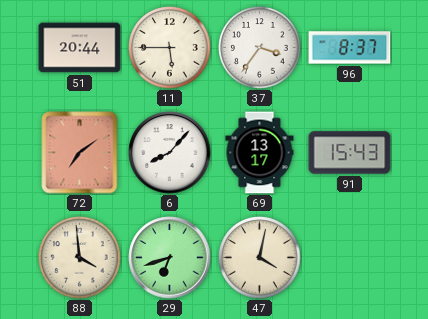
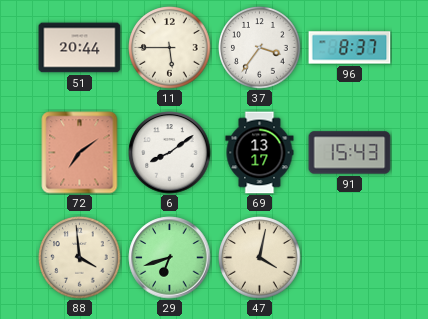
6: 8:07 -> 8:09
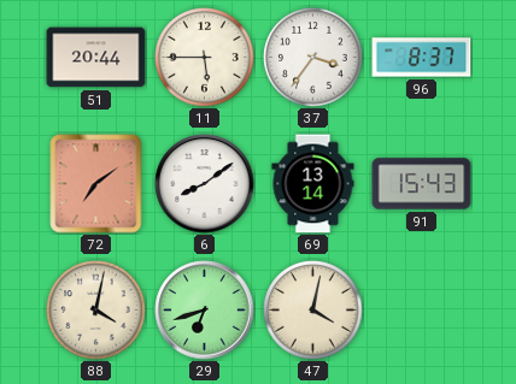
69: 13:17 -> 13:14
88: 3:59 -> 4:02
